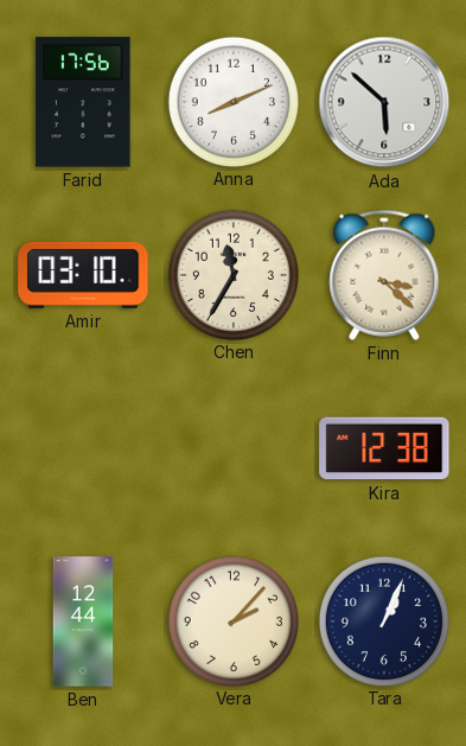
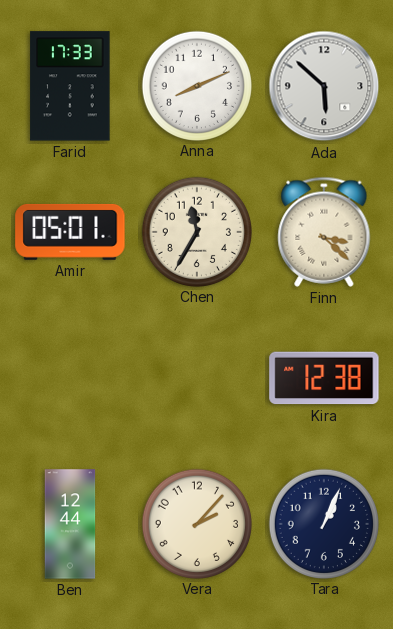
Farid: 17:56 -> 17:33
Amir: 03:10 -> 05:01
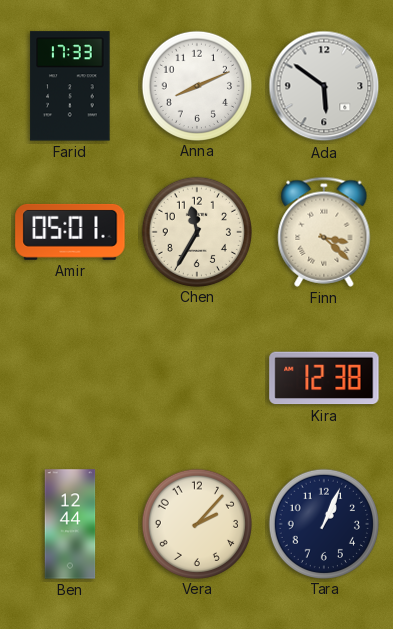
Ada: 5:52 -> 5:51
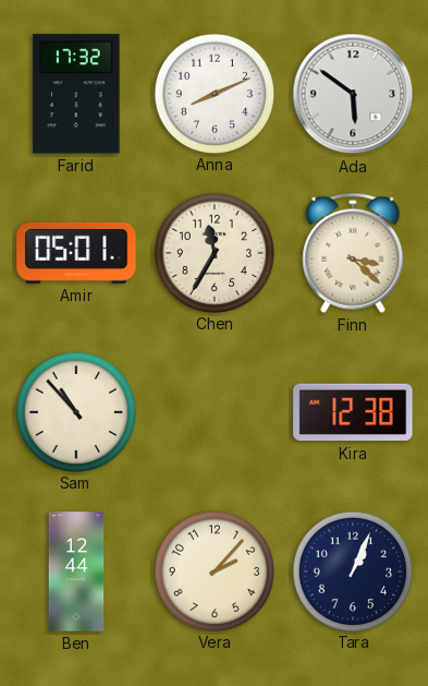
Farid: 17:33 -> 17:32
Sam: none -> 10:53
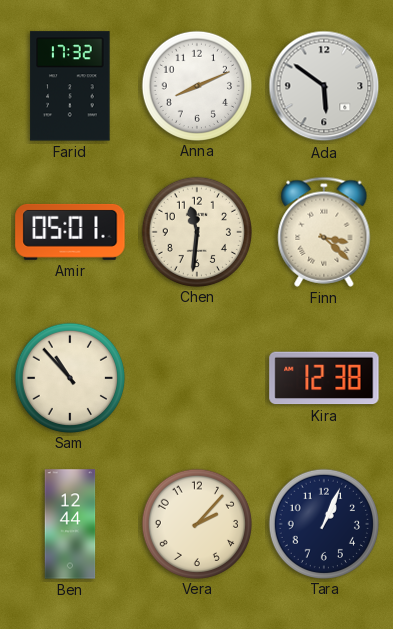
Chen: 11:35 -> 11:31
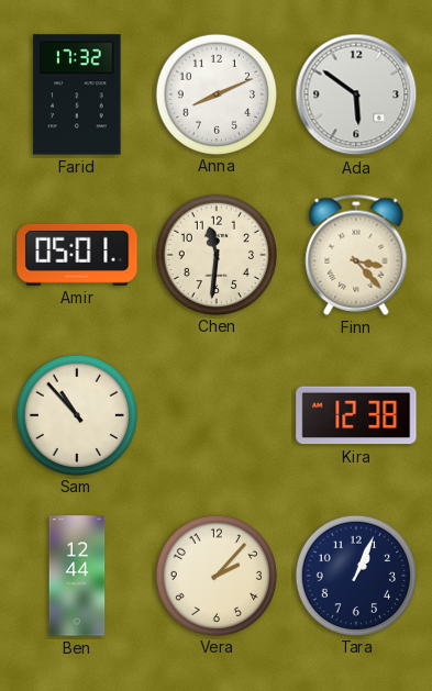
Finn: 3:22 -> 3:23
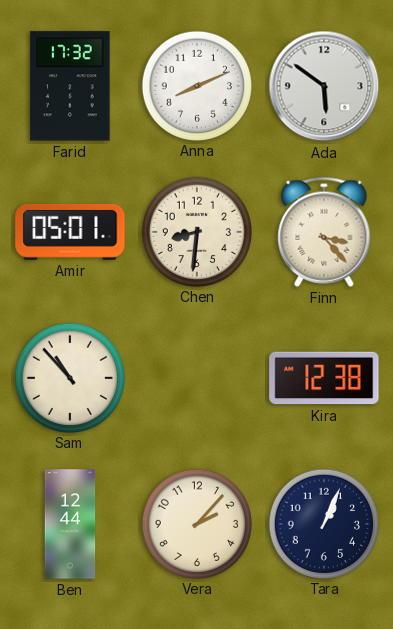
Chen: 11:31 -> 8:31
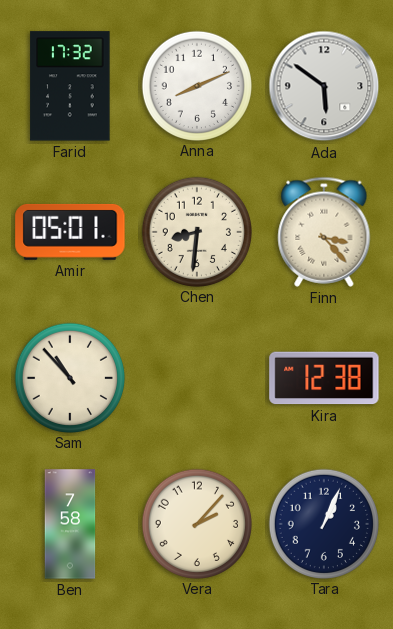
Ben: 12:44 -> 7:58
